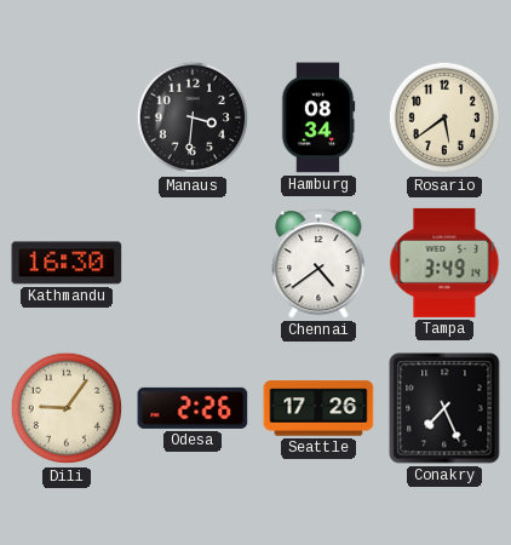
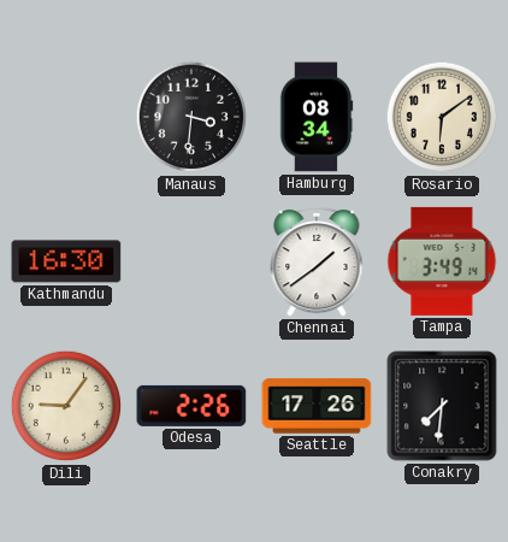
Rosario: 5:39 -> 6:09
Chennai: 4:39 -> 1:39
Conakry: 7:26 -> 7:31
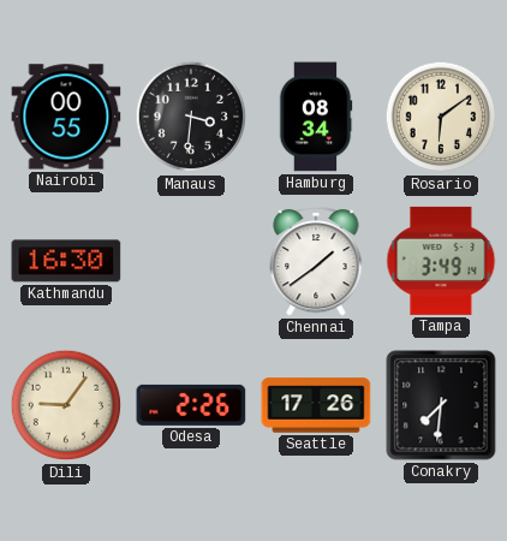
Nairobi: none -> 00:55
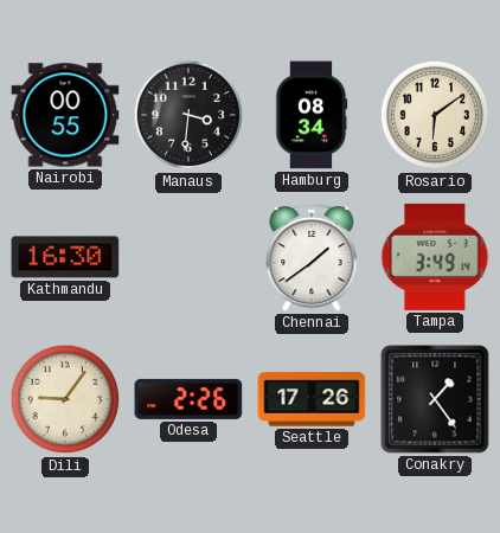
Conakry: 7:31 -> 1:24
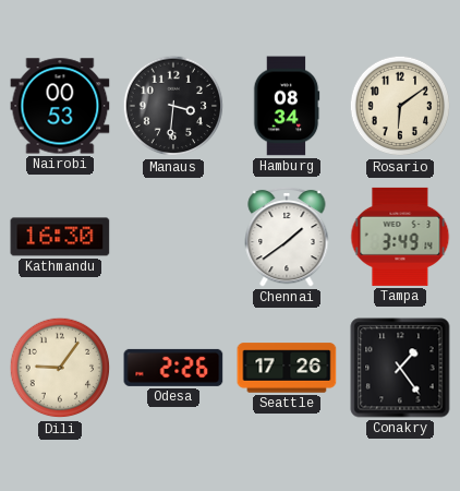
Nairobi: 00:55 -> 00:53
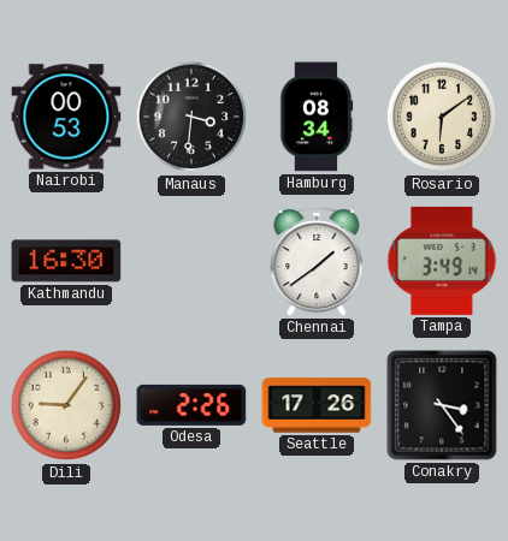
Conakry: 1:24 -> 3:24
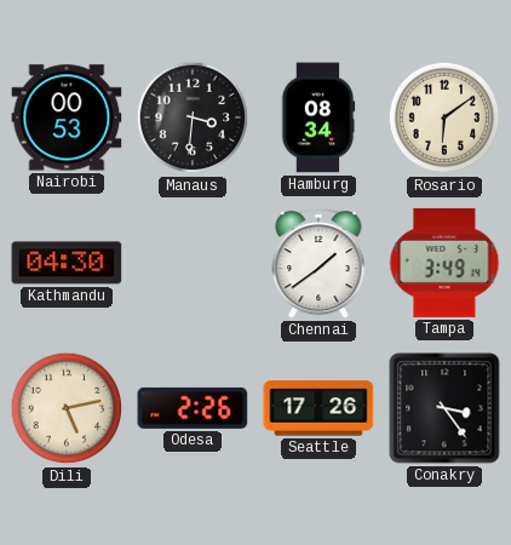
Kathmandu: 16:30 -> 04:30
Dili: 9:06 -> 5:13
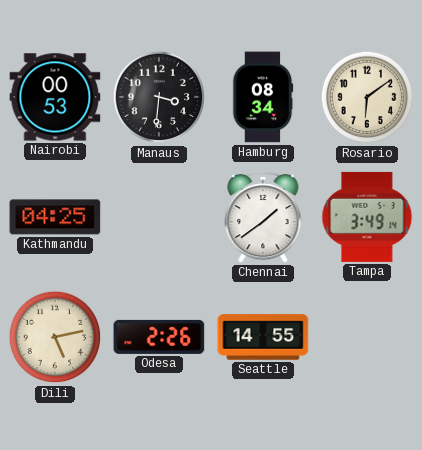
Kathmandu: 04:30 -> 04:25
Seattle: 17:26 -> 14:55
Conakry: 3:24 -> none
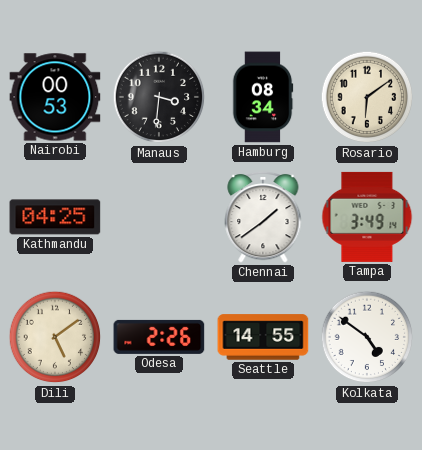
Dili: 5:13 -> 5:09
Kolkata: none -> 4:51
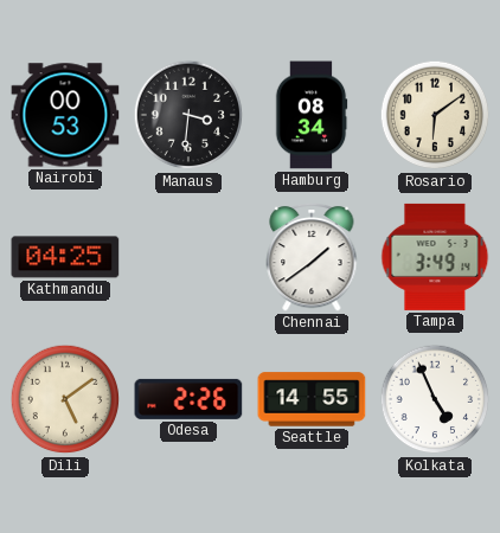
Kolkata: 4:51 -> 4:56
